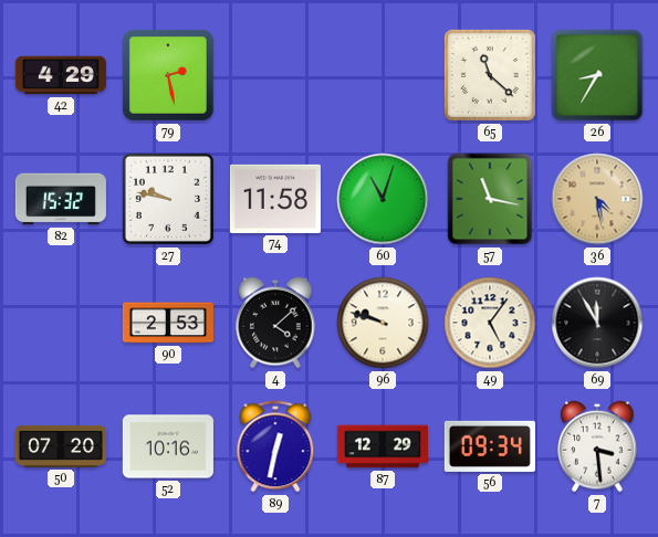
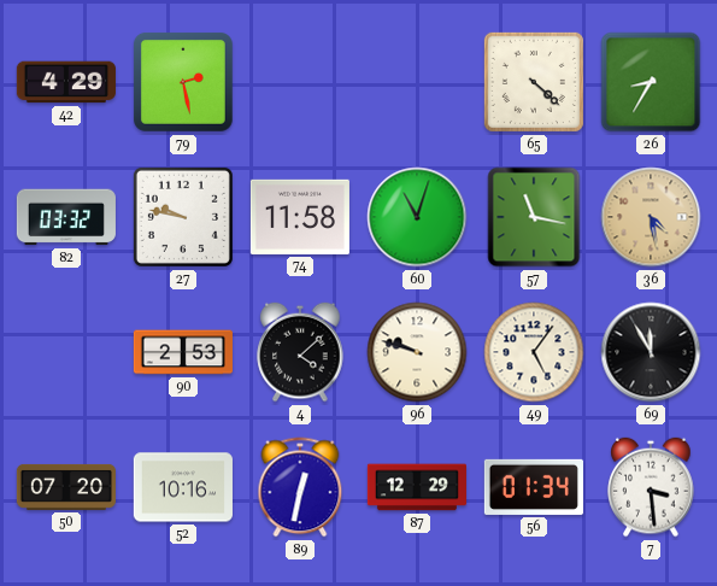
65: 11:22 -> 4:22
82: 15:32 -> 03:32
56: 09:34 -> 01:34
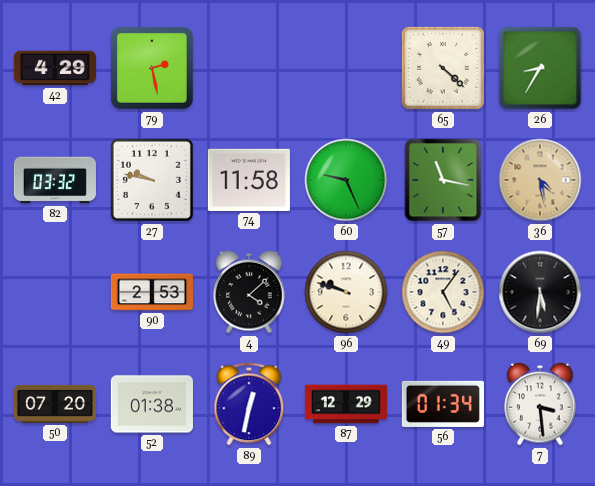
60: 11:03 -> 9:26
69: 11:55 -> 5:31
52: 10:16 -> 01:38
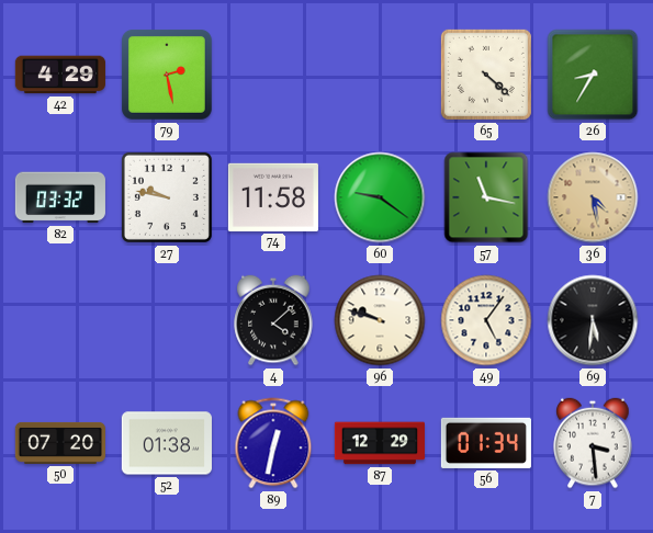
60: 9:26 -> 9:21
90: 2:53 -> none
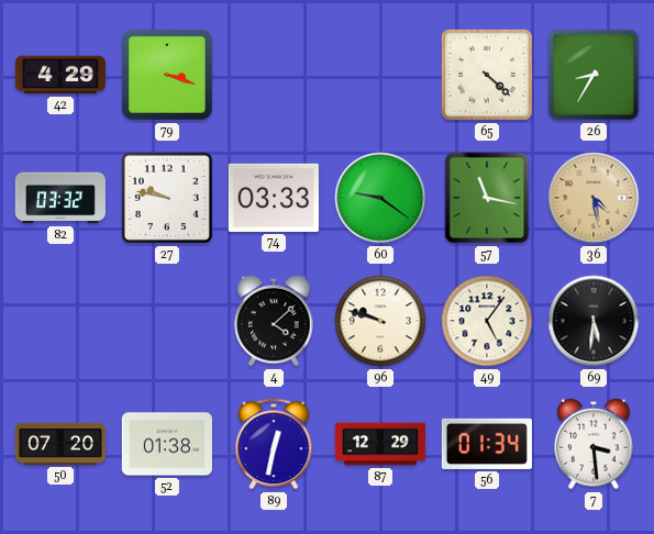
79: 2:28 -> 3:18
74: 11:58 -> 03:33
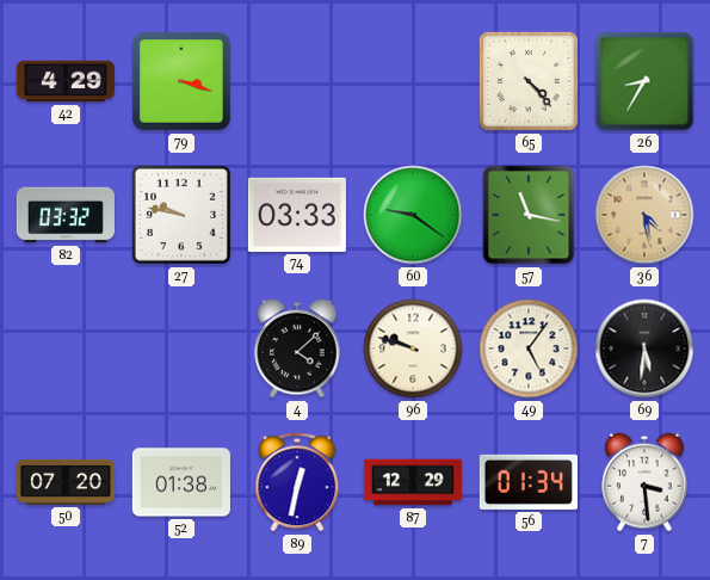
65: 4:22 -> 4:23
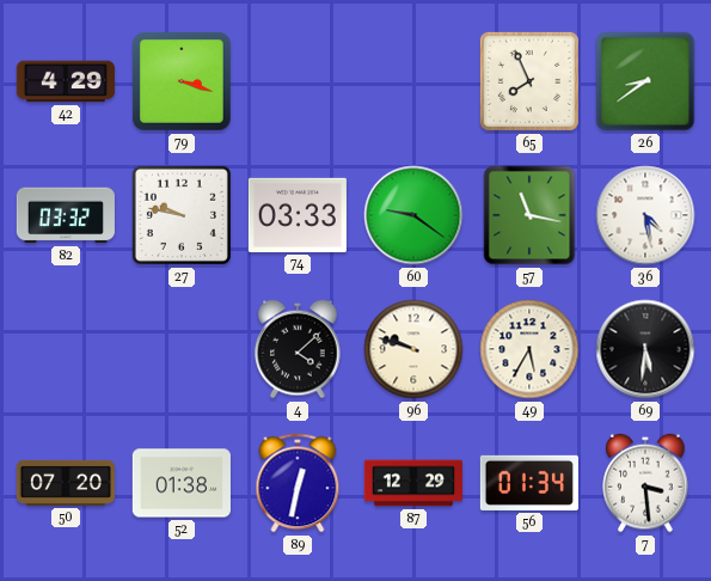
65: 4:23 -> 7:56
26: 8:35 -> 8:39
36 dial: champagne -> white
49: 5:06 -> 5:35
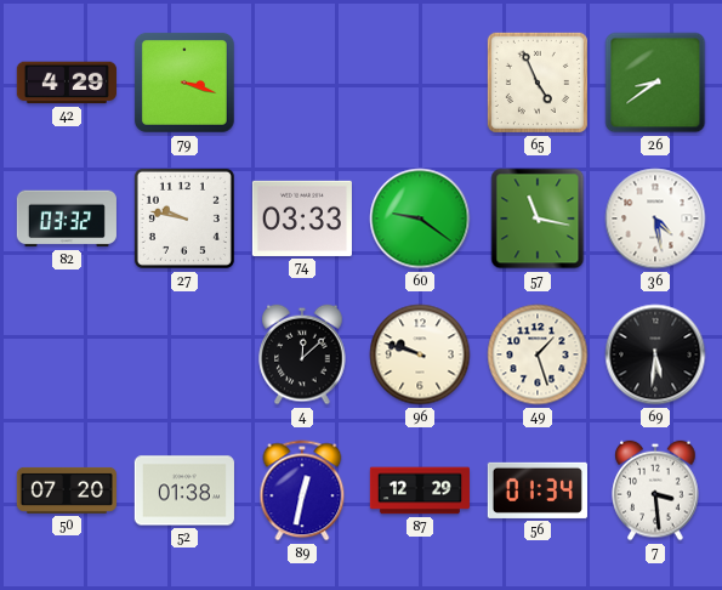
65: 7:56 -> 4:56
4: 4:08 -> 12:08
49: 5:35 -> 1:27
